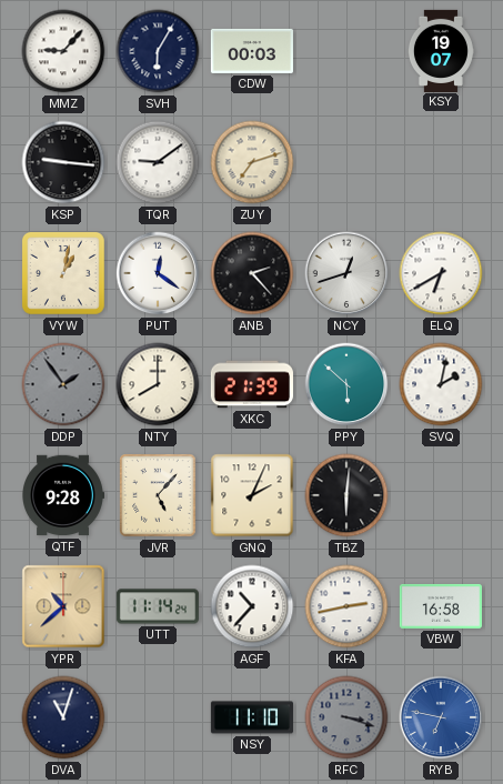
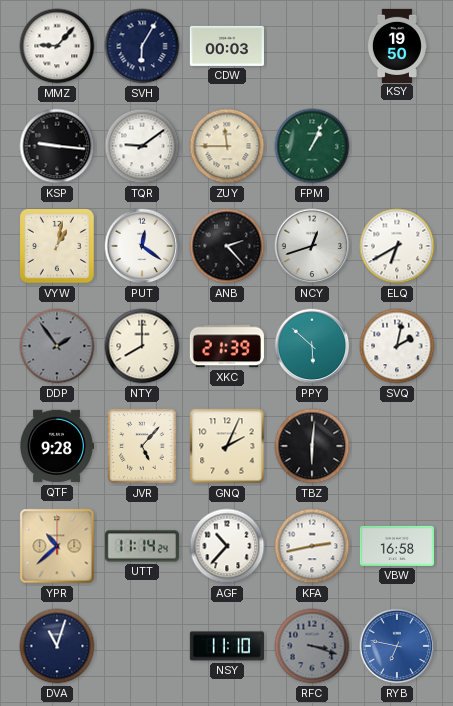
KSY: 19:07 -> 19:50
ZUY: 7:12 -> 11:45
FPM: none -> 1:04
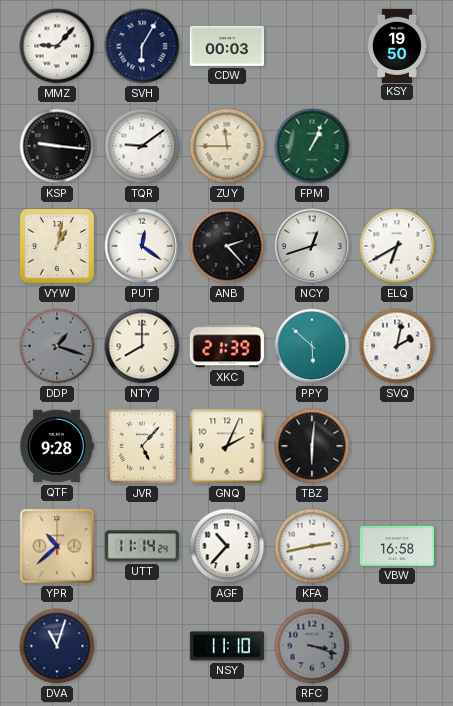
DDP: 1:54 -> 1:18
RYB: 6:47 -> none
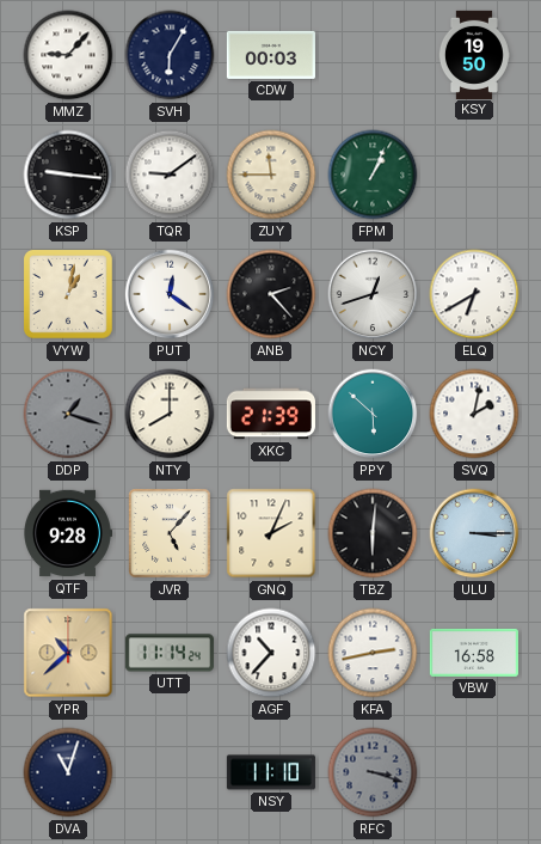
ULU: none -> 3:15
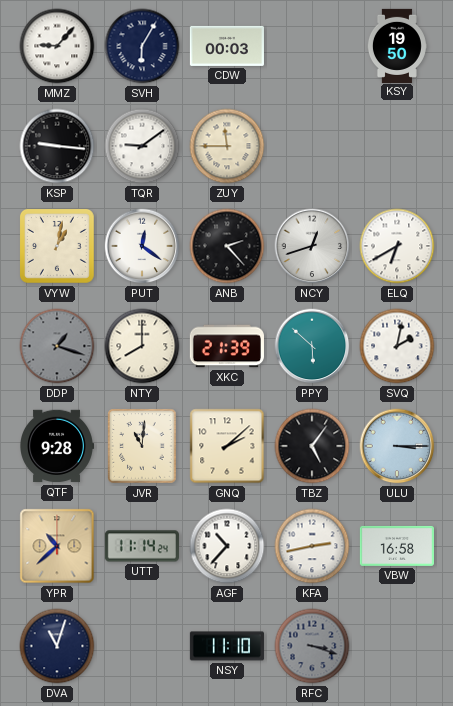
FPM: 1:04 -> none
JVR: 5:07 -> 11:01
GNQ: 2:04 -> 2:08
TBZ: 6:01 -> 5:06
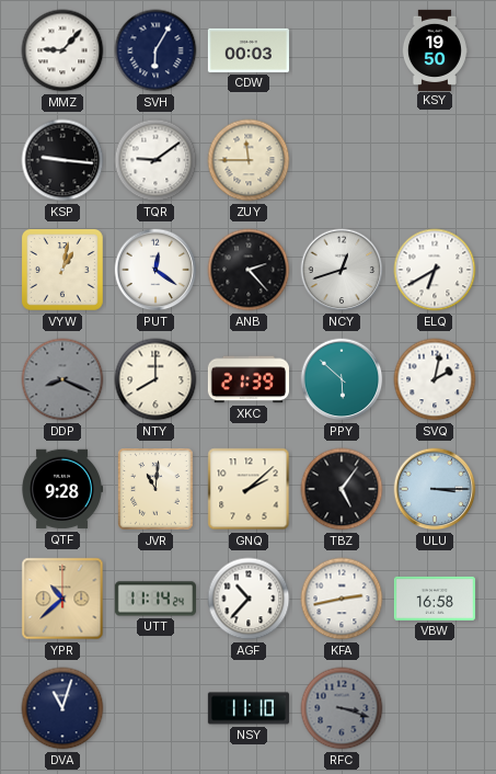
DDP: 1:18 -> 8:19
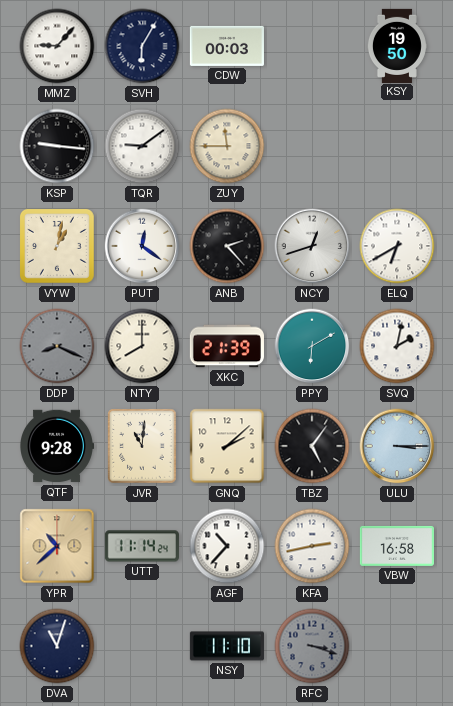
PPY: 5:52 -> 6:10
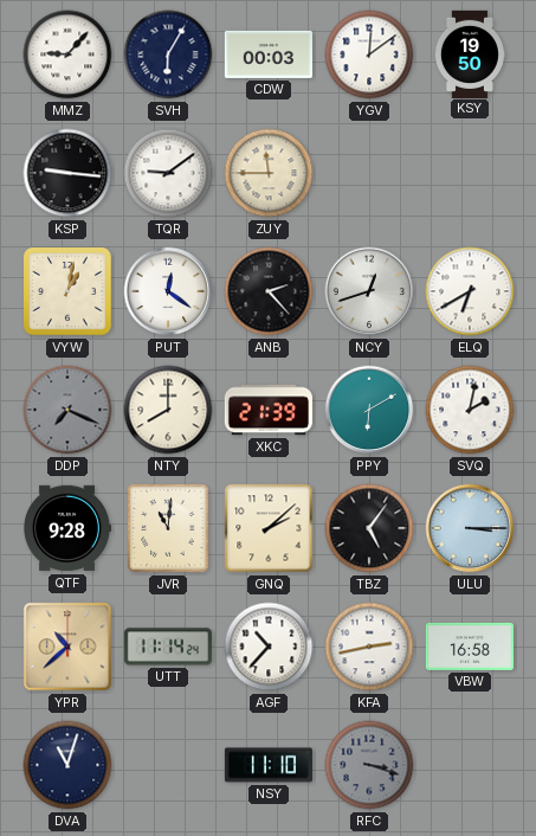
YGV: none -> 12:09
DDP: 8:19 -> 7:19
